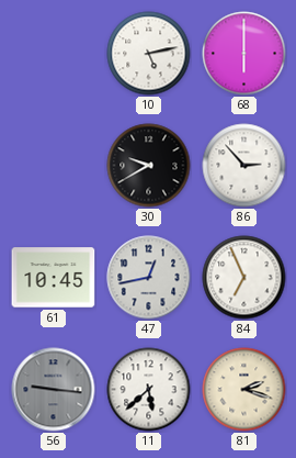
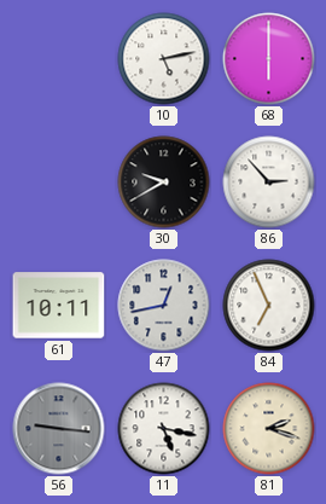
61: 10:45 -> 10:11
11: 5:38 -> 5:17
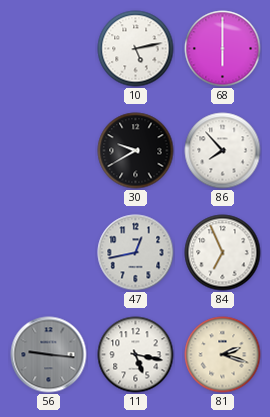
86: 2:53 -> 7:53
61: 10:11 -> none
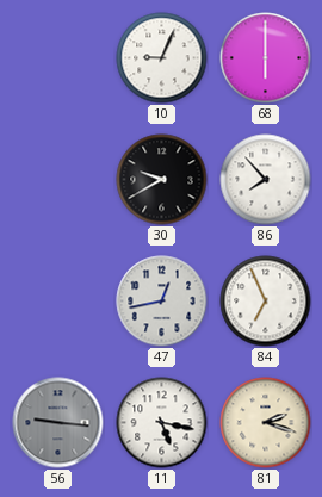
10: 5:13 -> 9:04
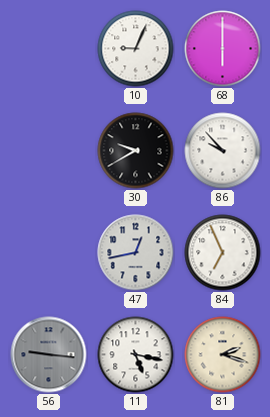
86: 7:53 -> 9:53
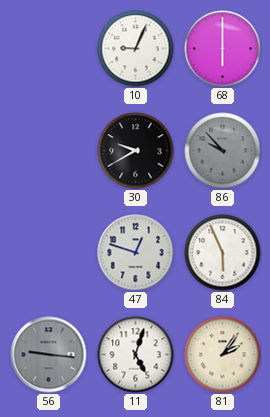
86 dial: white -> grey
47: 12:43 -> 12:48
84: 6:56 -> 5:56
11: 5:17 -> 5:03
81: 2:18 -> 2:06
